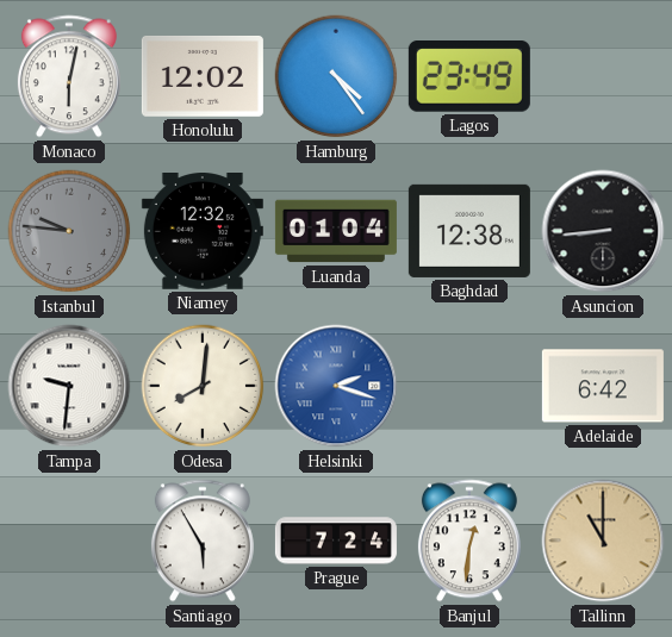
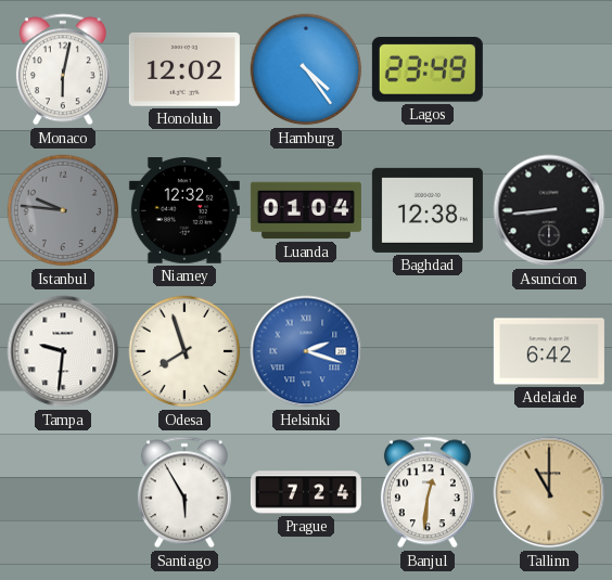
Odesa: 8:01 -> 7:57
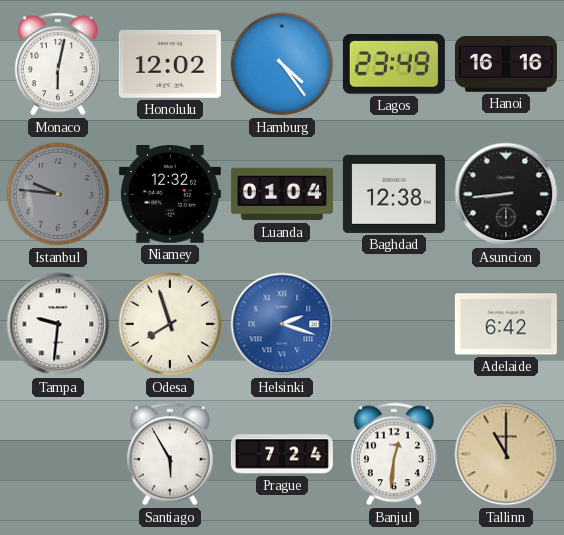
Hanoi: none -> 16:16
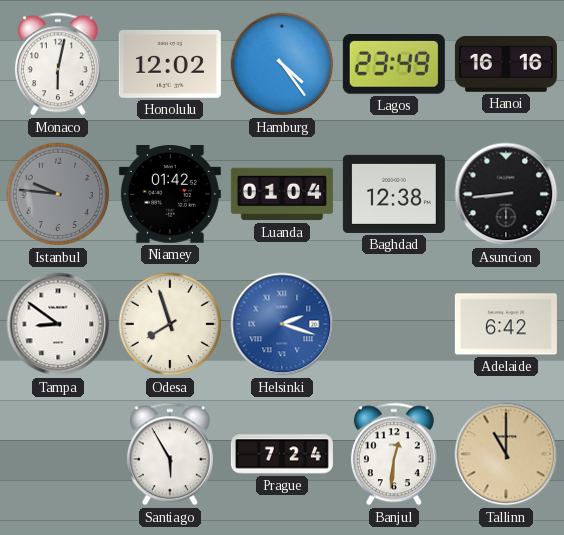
Niamey: 12:32 -> 01:42
Tampa: 9:31 -> 8:51
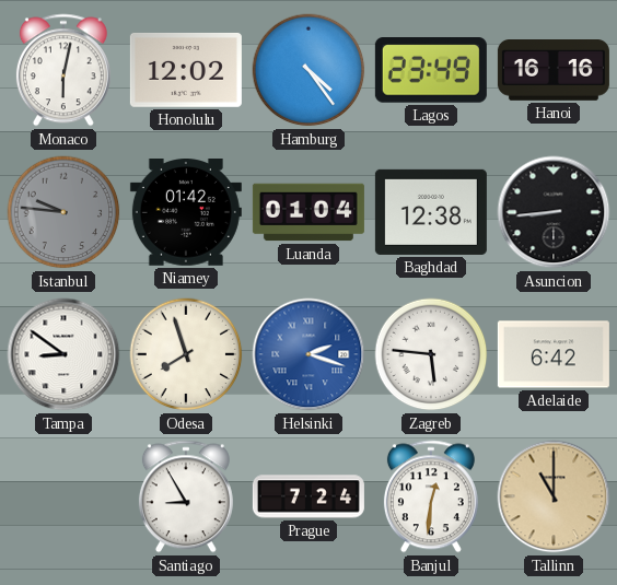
Zagreb: none -> 5:46
Santiago: 5:55 -> 8:55
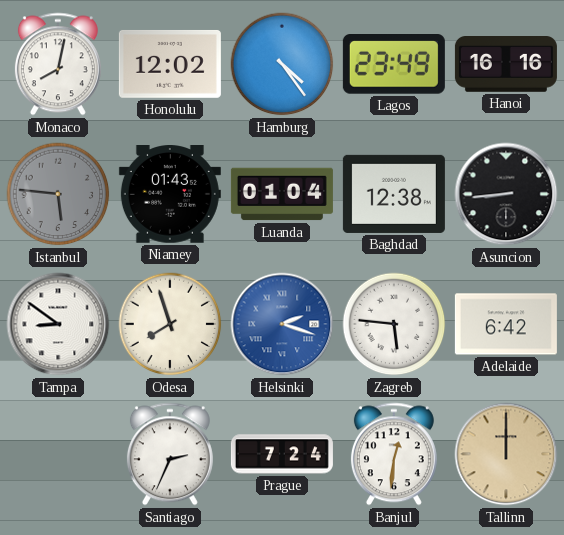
Monaco: 6:02 -> 8:02
Istanbul: 9:46 -> 5:46
Niamey: 01:42 -> 01:43
Santiago: 8:55 -> 2:34
Tallinn: 11:00 -> 12:00
